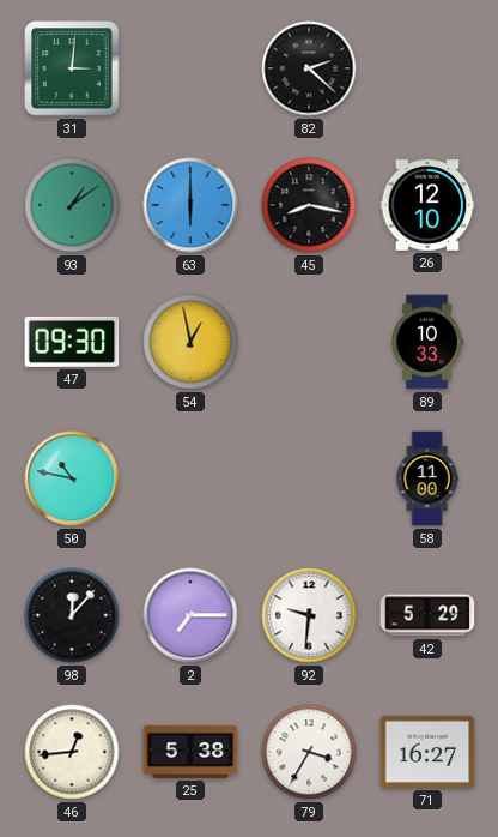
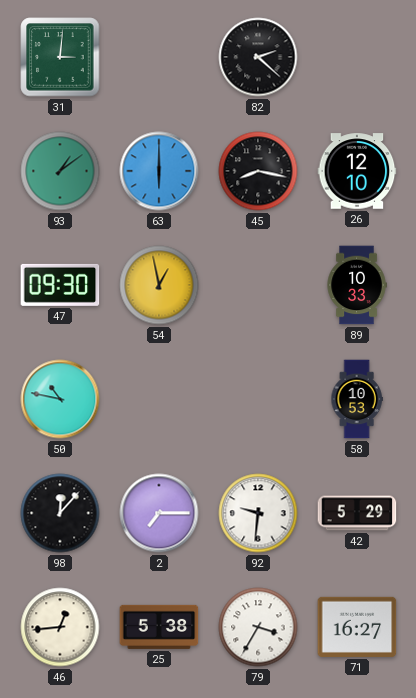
58: 11:00 -> 10:53
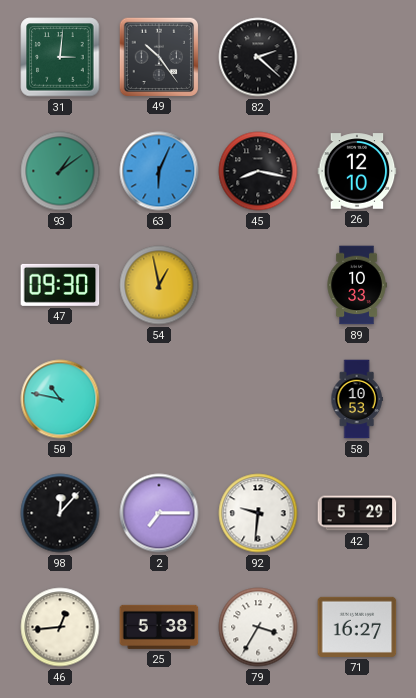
49: none -> 10:24
63: 6:00 -> 6:04
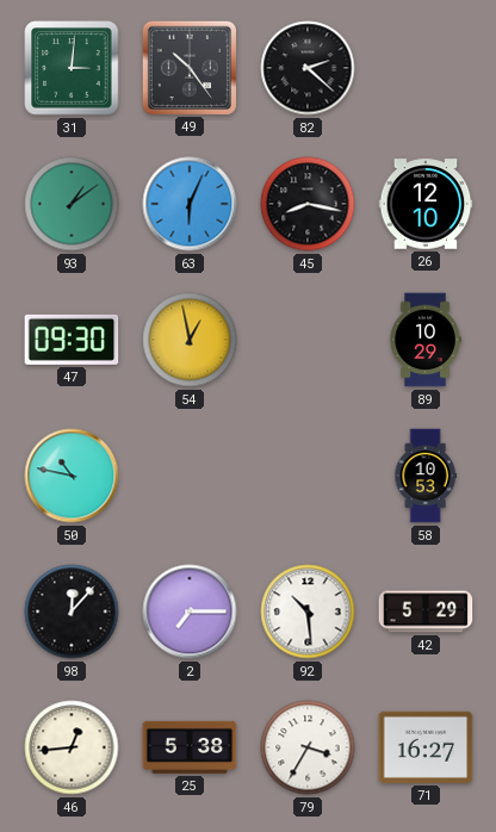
89: 10:33 -> 10:29
92: 9:31 -> 10:29
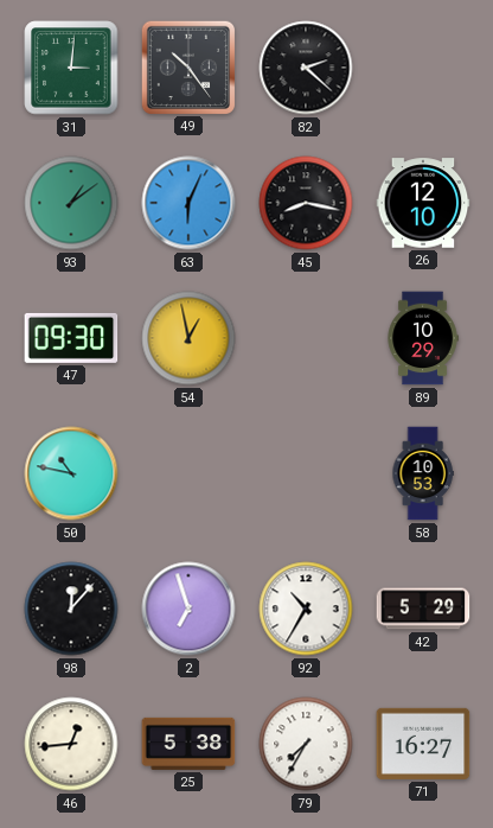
2: 7:15 -> 6:57
92: 10:29 -> 10:35
79: 3:35 -> 7:35
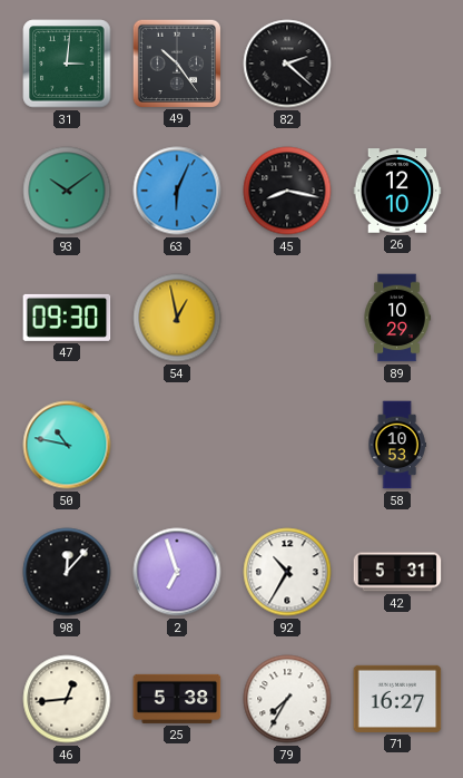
93: 1:09 -> 10:09
42: 5:29 -> 5:31
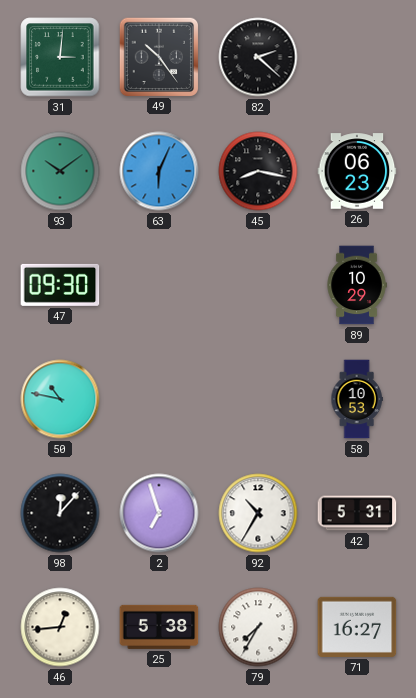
26: 12:10 -> 06:23
54: 12:58 -> none
